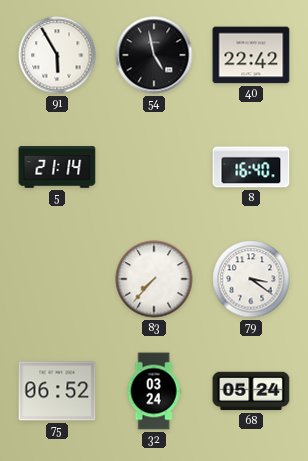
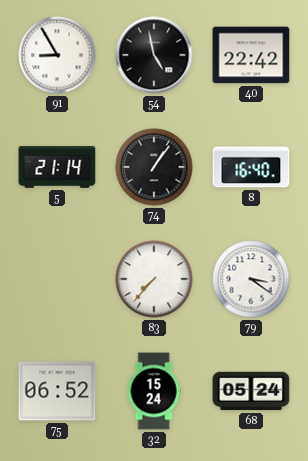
91: 5:55 -> 8:55
74: none -> 1:06
32: 03:24 -> 15:24
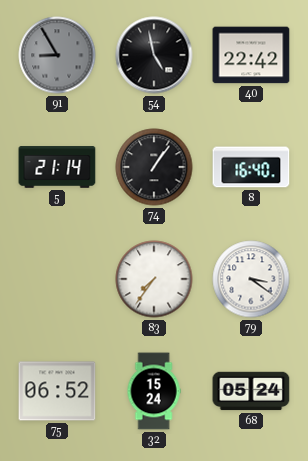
91 dial: white -> grey
83: 7:37 -> 7:36
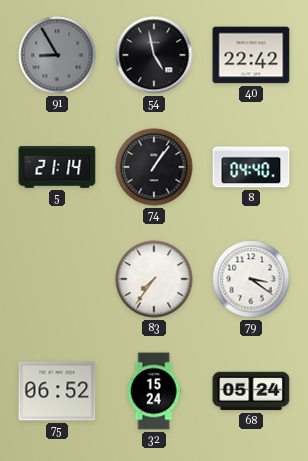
8: 16:40 -> 04:40
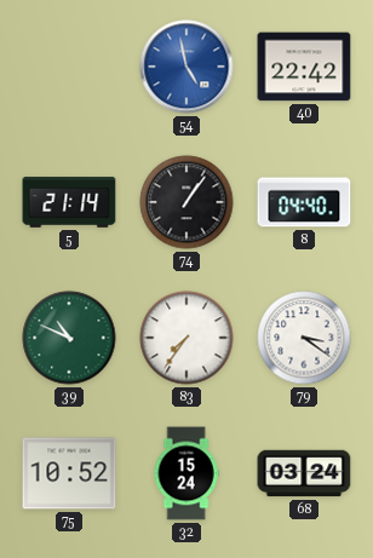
91: 8:55 -> none
54 dial: black -> blue
39: none -> 10:49
75: 06:52 -> 10:52
68: 05:24 -> 03:24
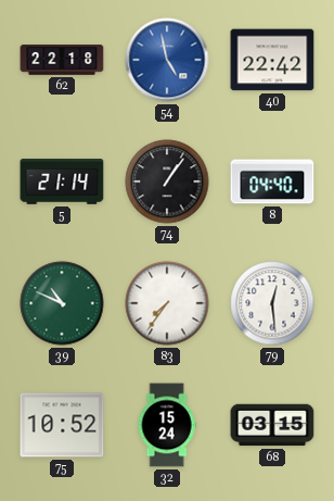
62: none -> 22:18
79: 3:21 -> 12:29
68: 03:24 -> 03:15
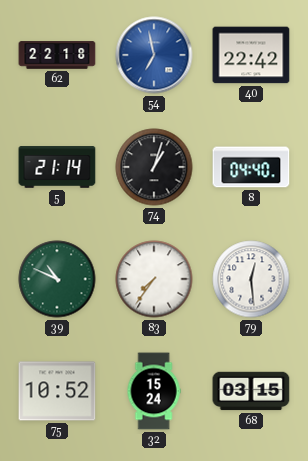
54: 4:58 -> 6:58
74: 1:06 -> 1:03
